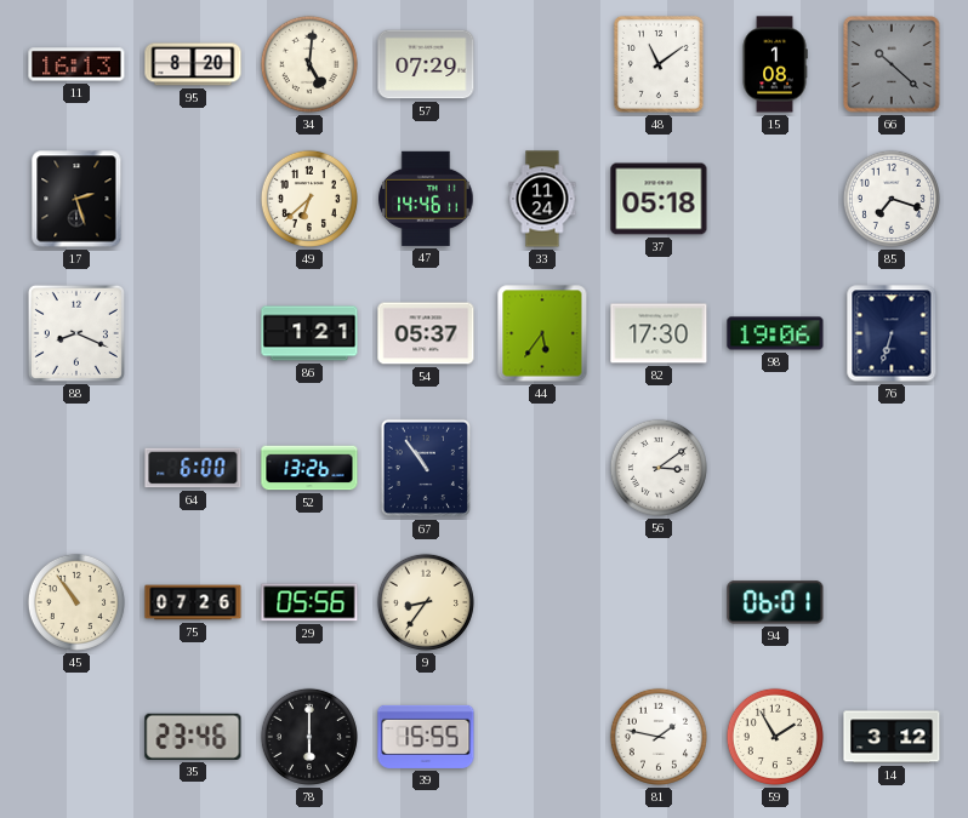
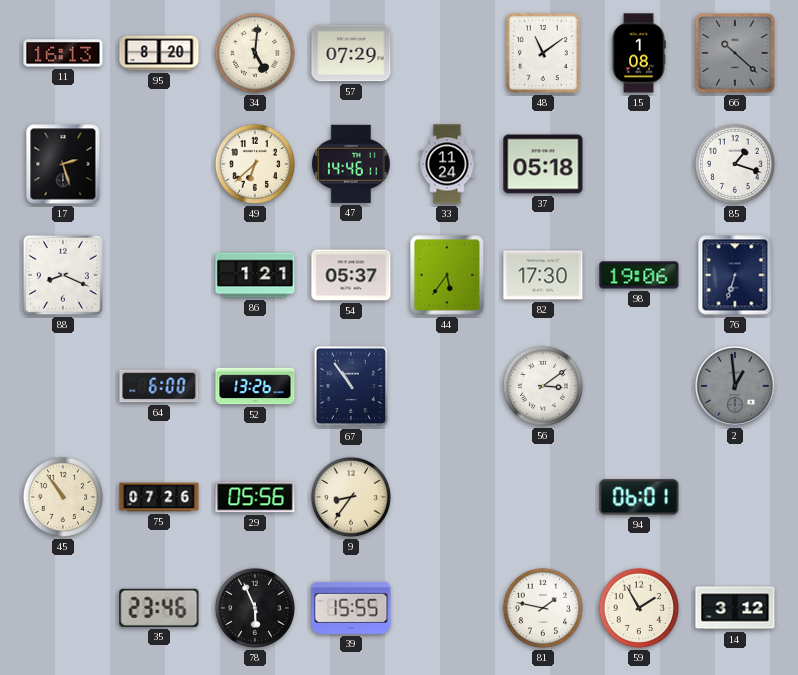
85: 7:18 -> 1:18
2: none -> 12:59
78: 6:00 -> 5:56
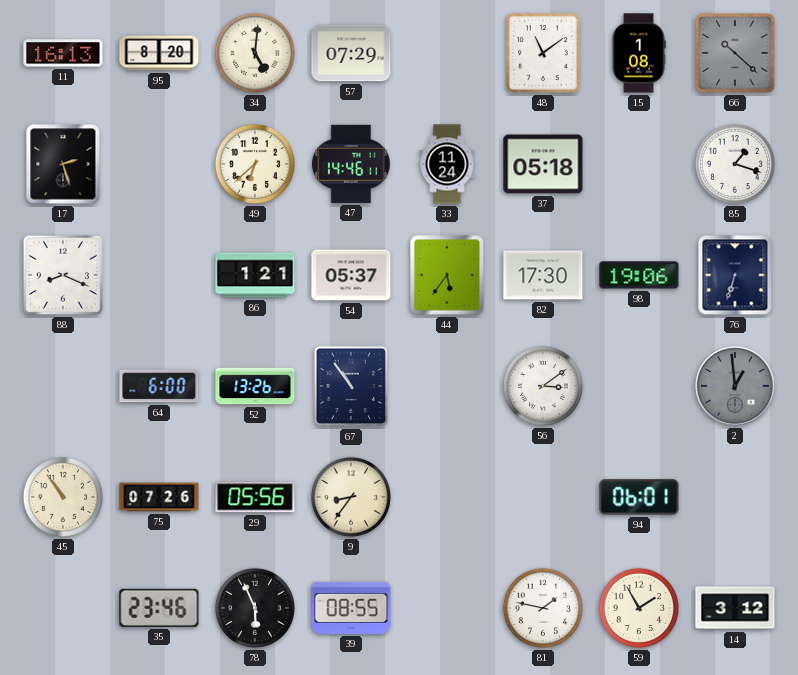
39: 15:55 -> 08:55
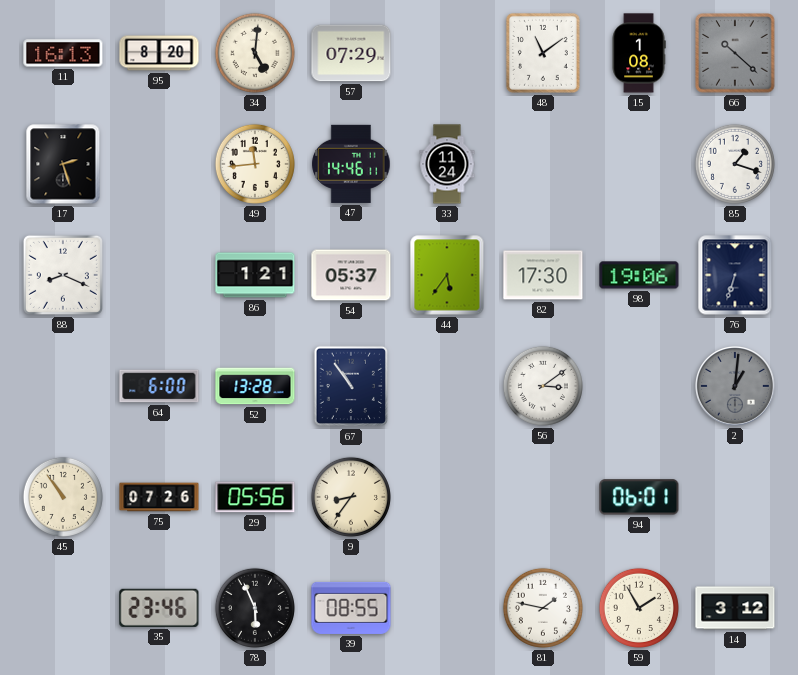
49: 6:38 -> 11:44
37: 05:18 -> none
52: 13:26 -> 13:28
2: 12:59 -> 1:01
